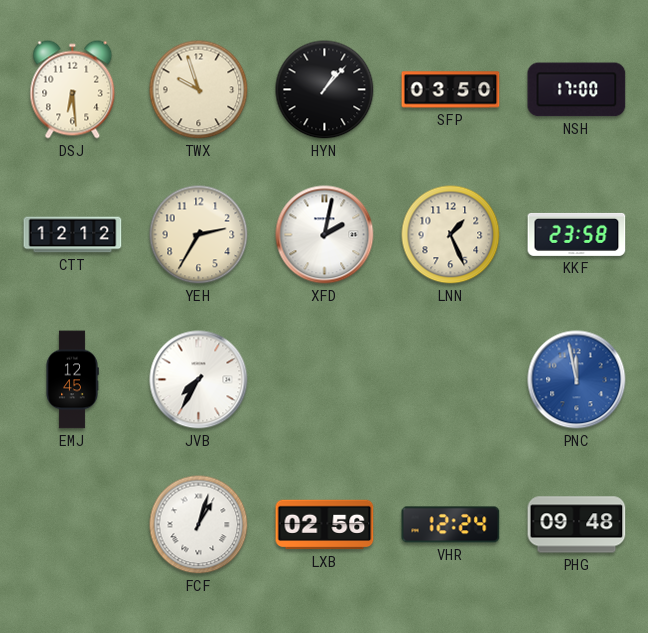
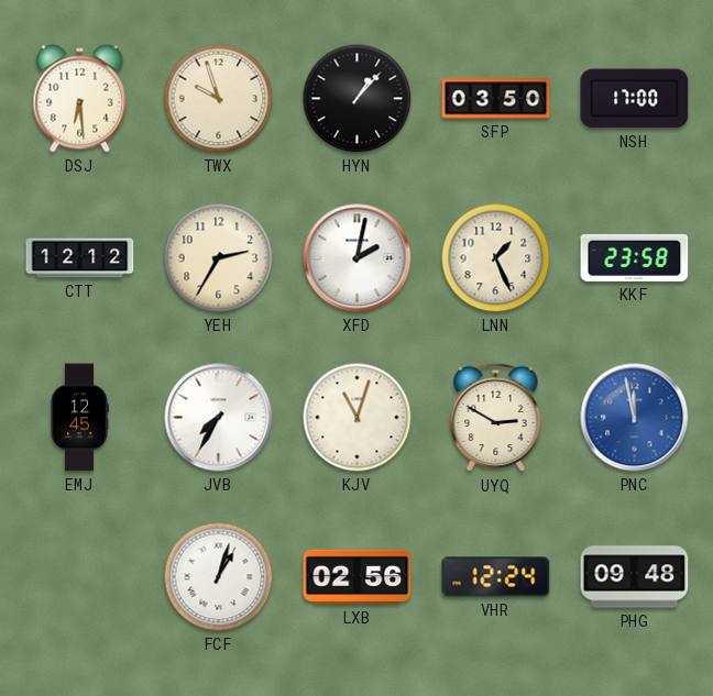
KJV: none -> 11:03
UYQ: none -> 2:50
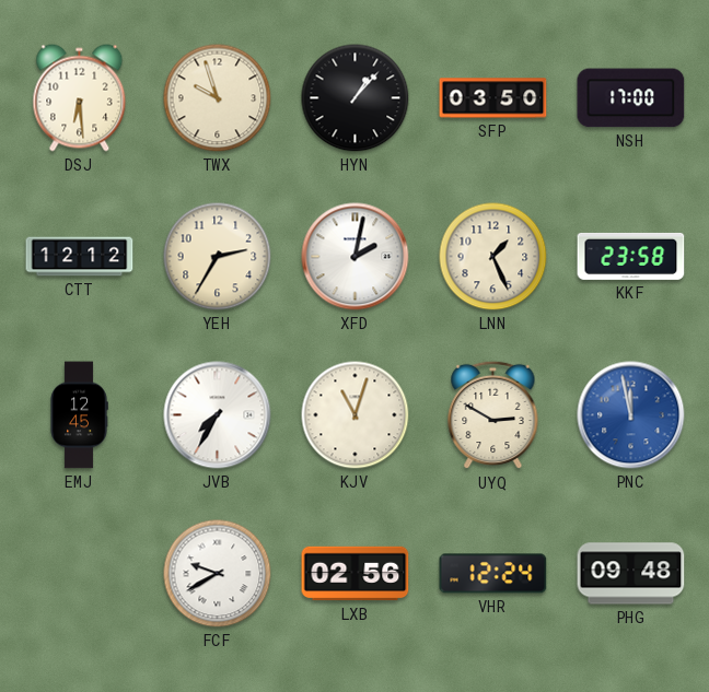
FCF: 1:03 -> 9:40
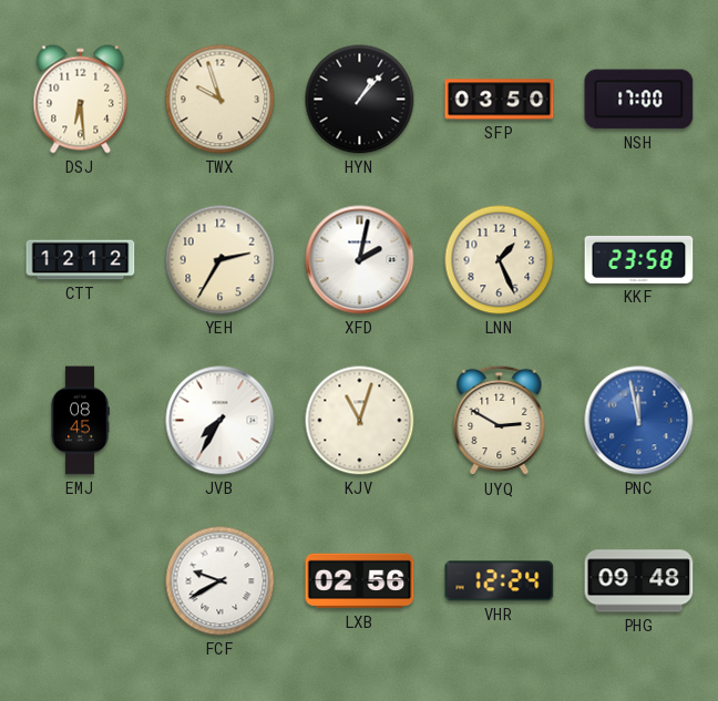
EMJ: 12:45 -> 08:45
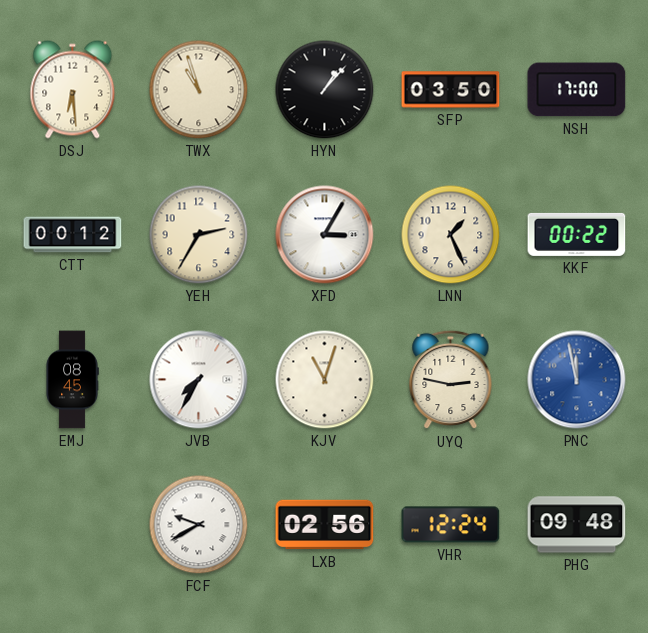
TWX: 9:57 -> 10:57
CTT: 12:12 -> 00:12
XFD: 2:02 -> 3:05
KKF: 23:58 -> 00:22
UYQ: 2:50 -> 2:47
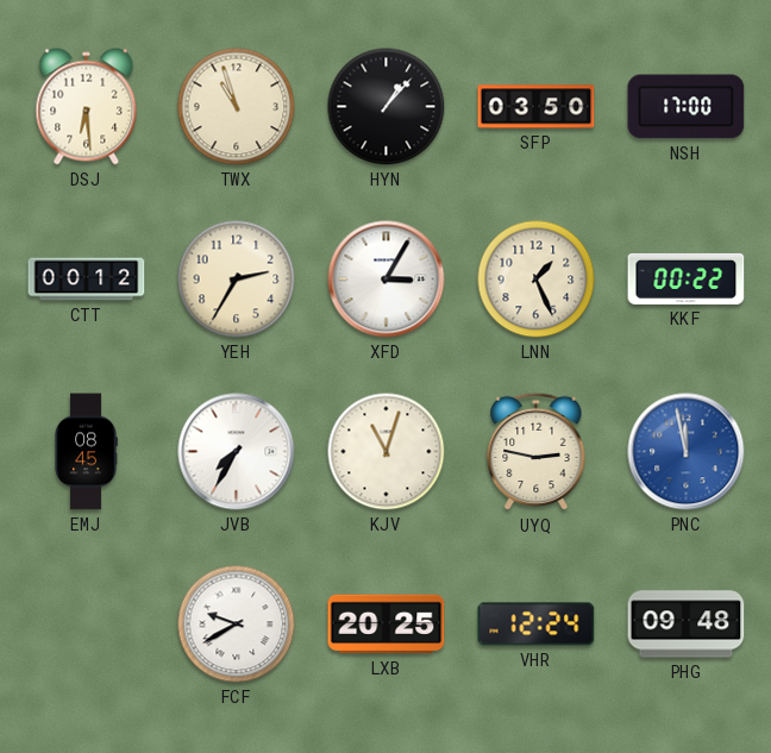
LXB: 02:56 -> 20:25
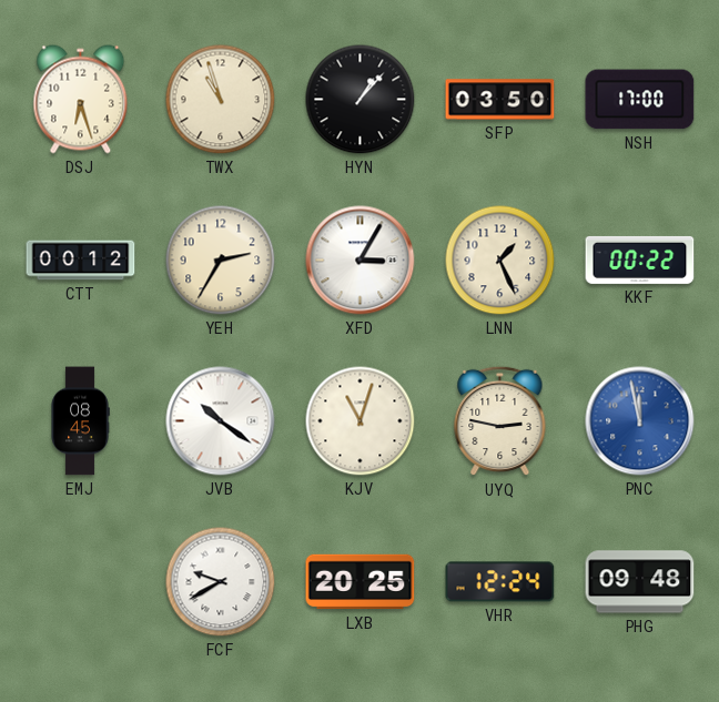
DSJ: 6:29 -> 6:27
JVB: 7:35 -> 10:21
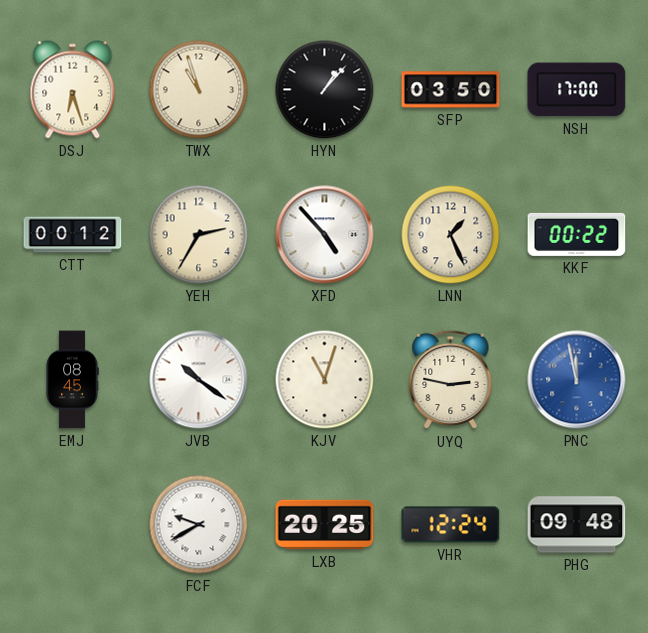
XFD: 3:05 -> 4:53
